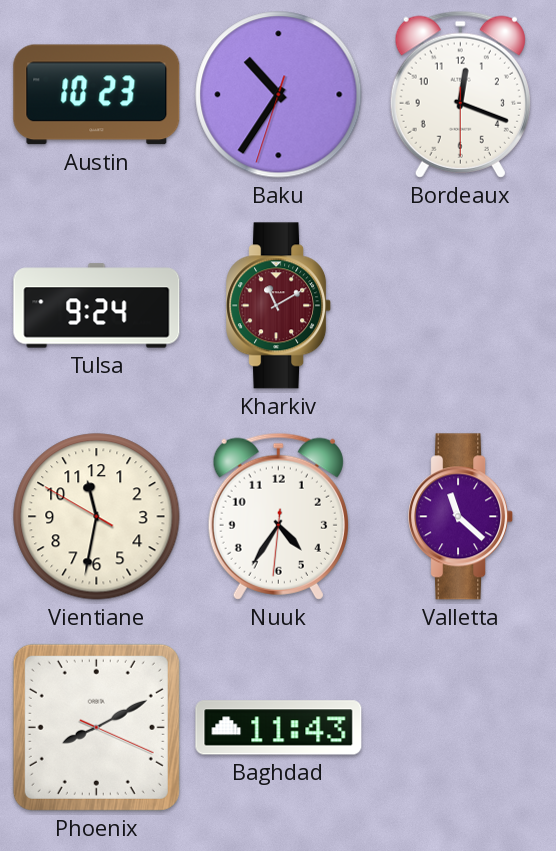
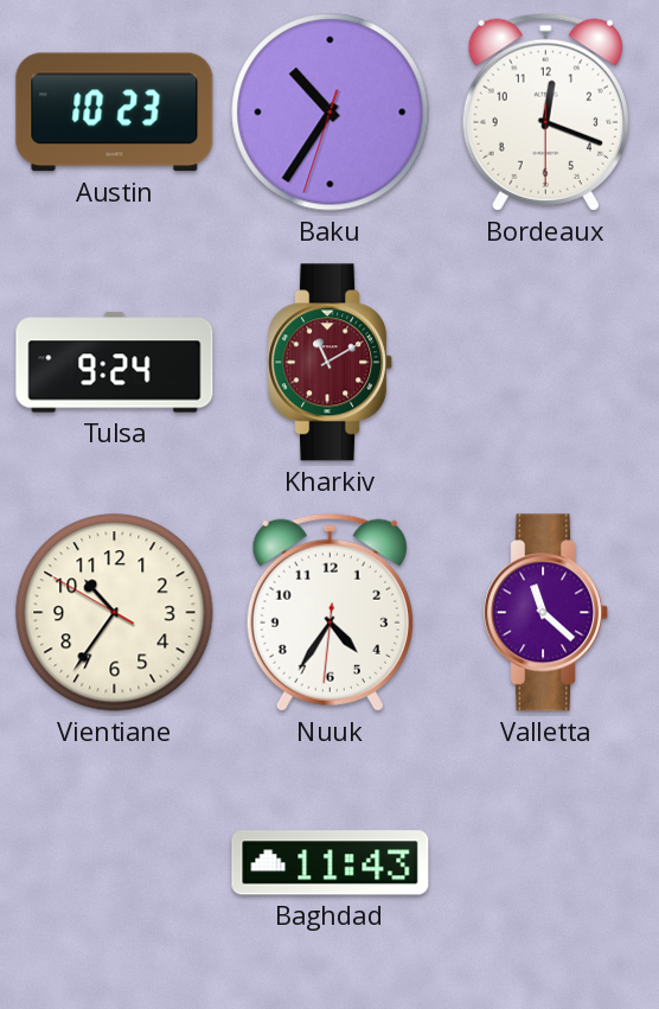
Vientiane: 11:31 -> 10:35
Phoenix: 8:10 -> none
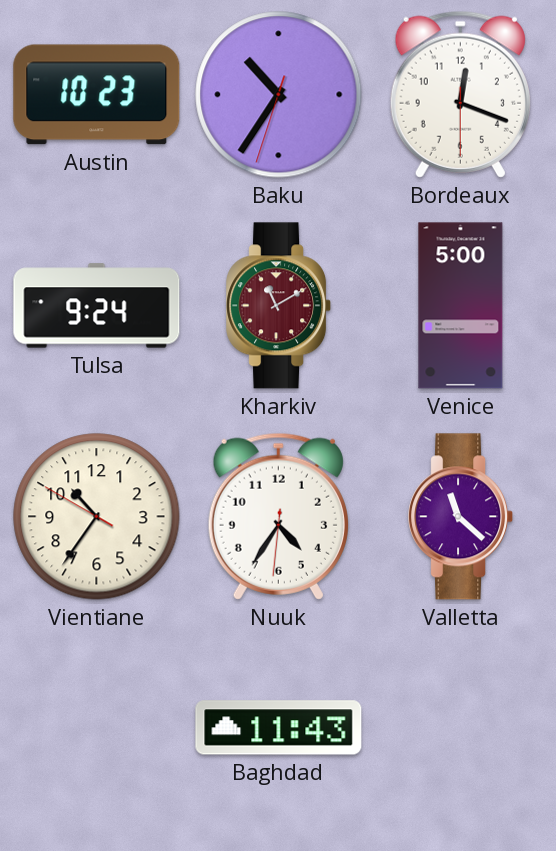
Venice: none -> 5:00
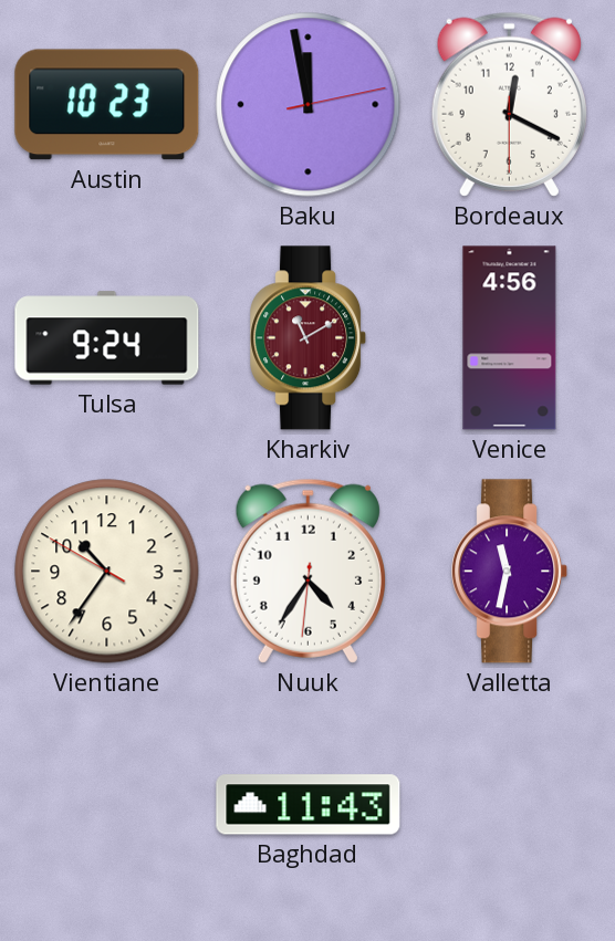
Baku: 10:35 -> 11:58
Bordeaux: 12:18 -> 12:19
Venice: 5:00 -> 4:56
Valletta: 11:22 -> 11:32
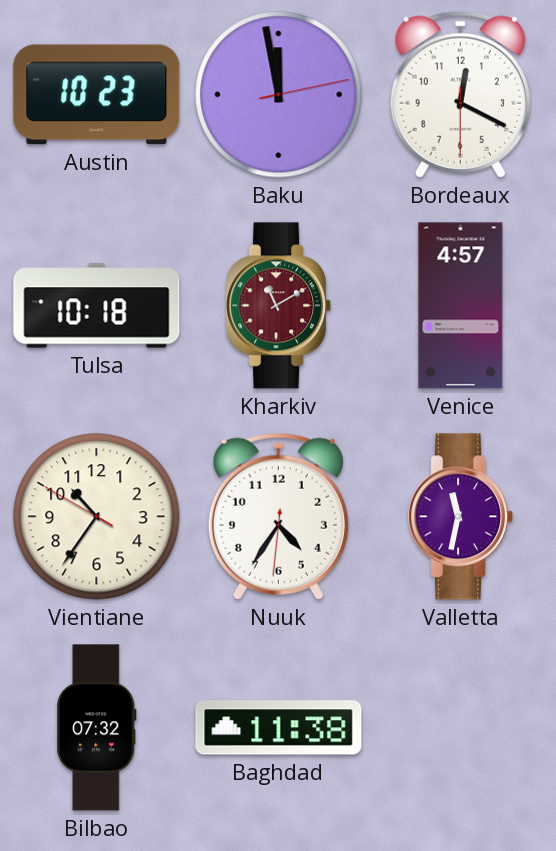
Tulsa: 9:24 -> 10:18
Venice: 4:56 -> 4:57
Bilbao: none -> 07:32
Baghdad: 11:43 -> 11:38
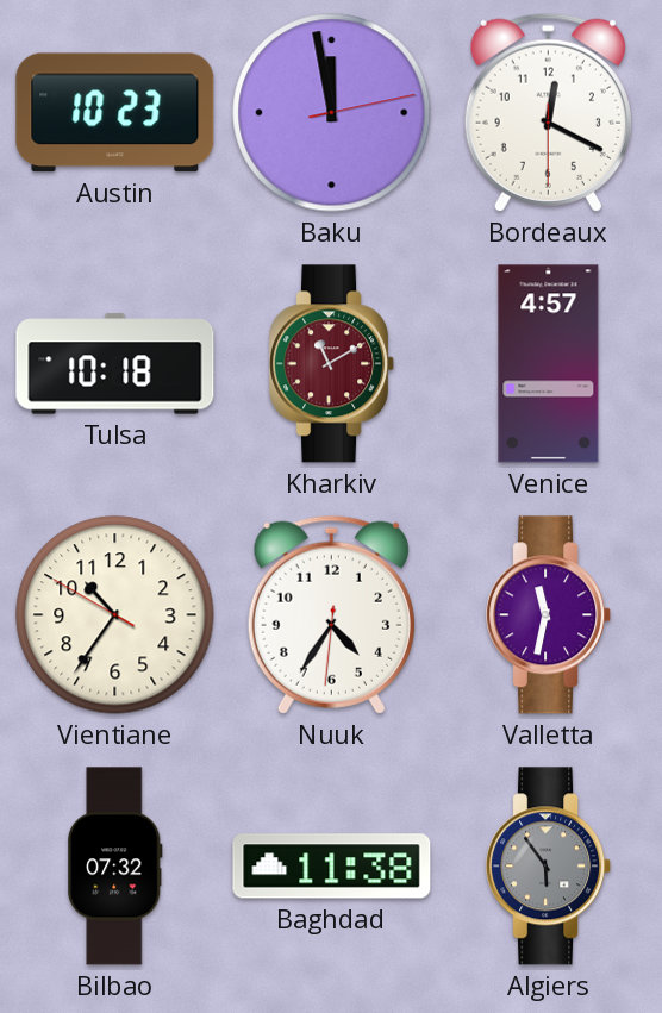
Algiers: none -> 5:54
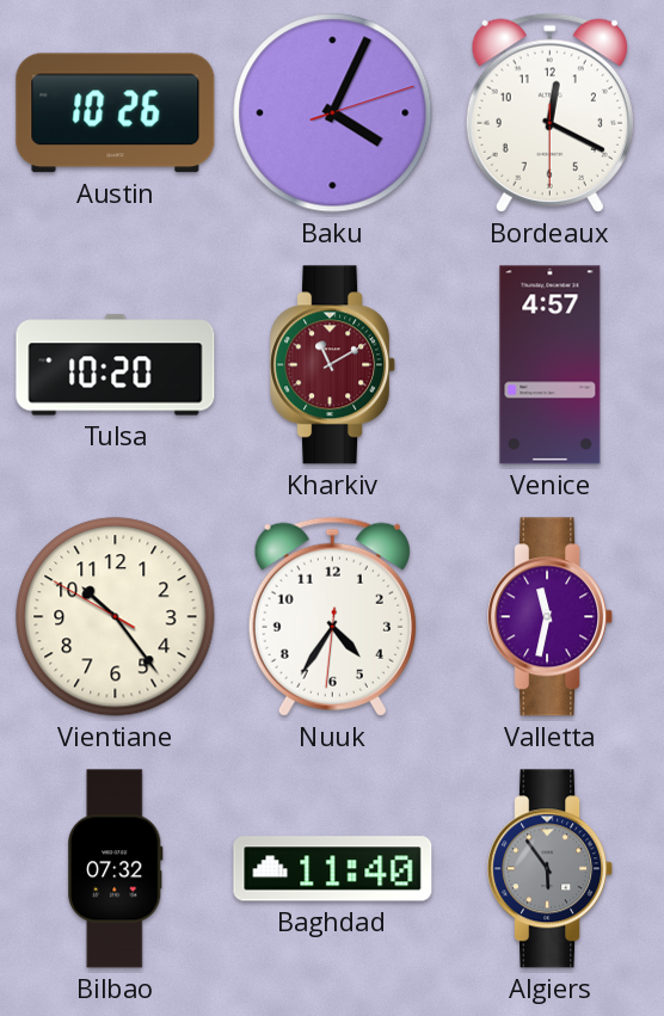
Austin: 10:23 -> 10:26
Baku: 11:58 -> 4:04
Tulsa: 10:18 -> 10:20
Vientiane: 10:35 -> 10:23
Baghdad: 11:38 -> 11:40
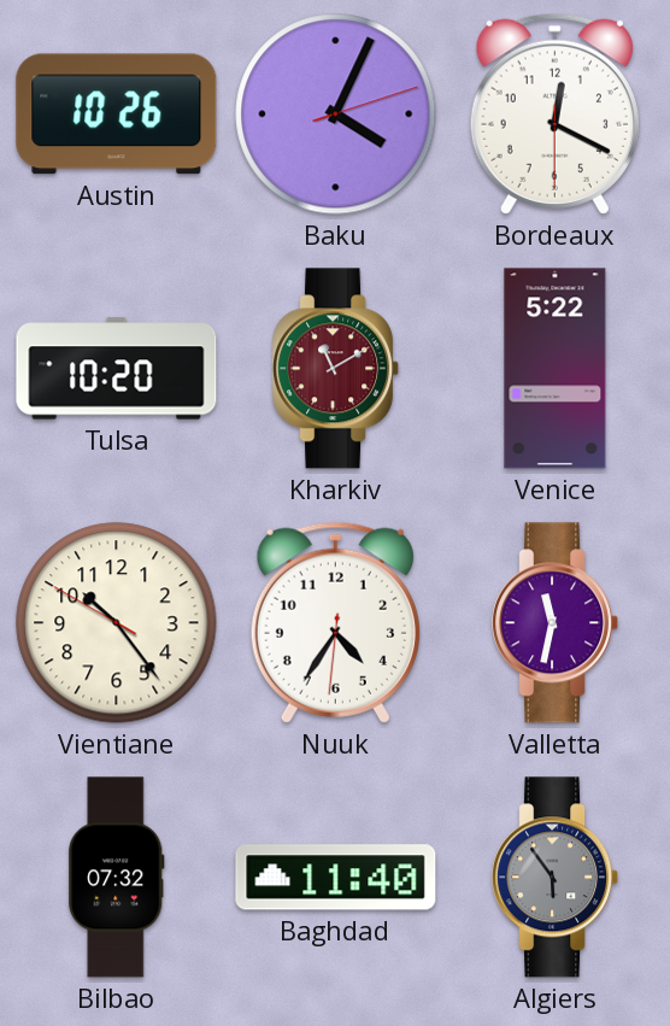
Venice: 4:57 -> 5:22
